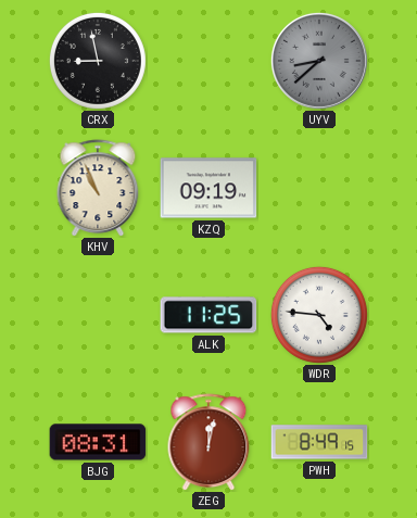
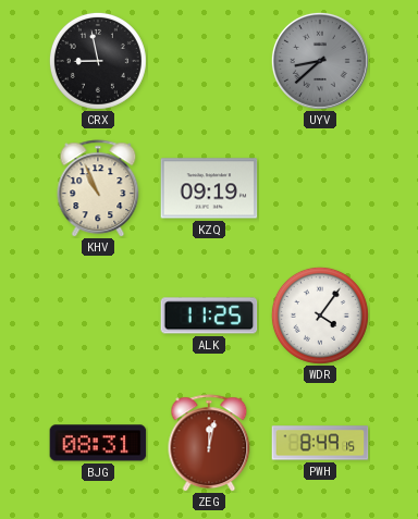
WDR: 4:46 -> 4:06
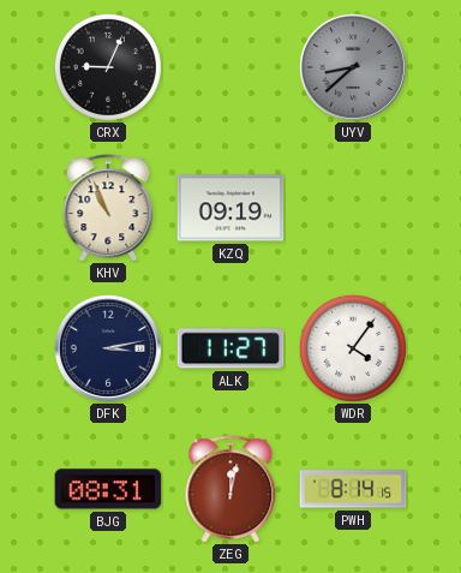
CRX: 8:58 -> 9:04
DFK: none -> 3:13
ALK: 11:25 -> 11:27
PWH: 8:49 -> 8:14
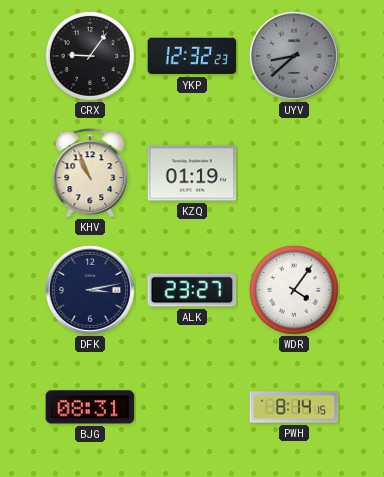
CRX: 9:04 -> 9:06
YKP: none -> 12:32
KZQ: 09:19 -> 01:19
ALK: 11:27 -> 23:27
ZEG: 12:02 -> none
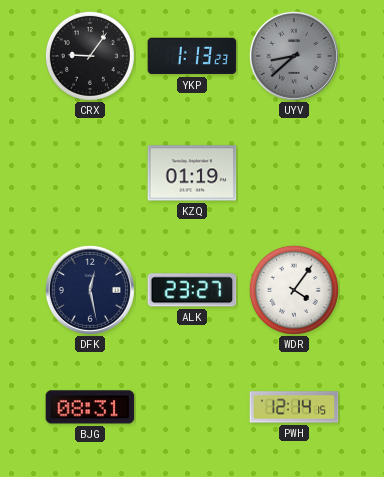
YKP: 12:32 -> 1:13
KHV: 10:56 -> none
DFK: 3:13 -> 12:28
PWH: 8:14 -> 12:14
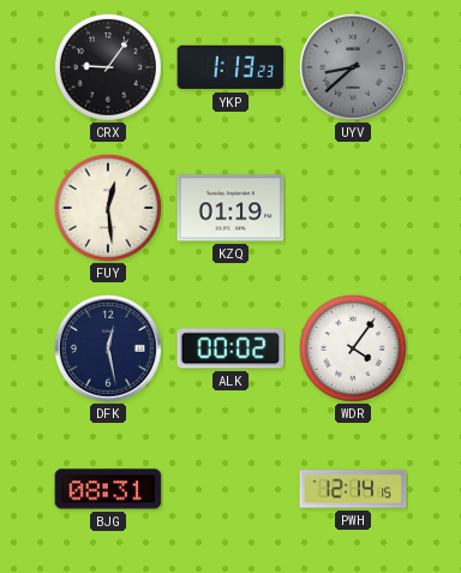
FUY: none -> 12:29
ALK: 23:27 -> 00:02
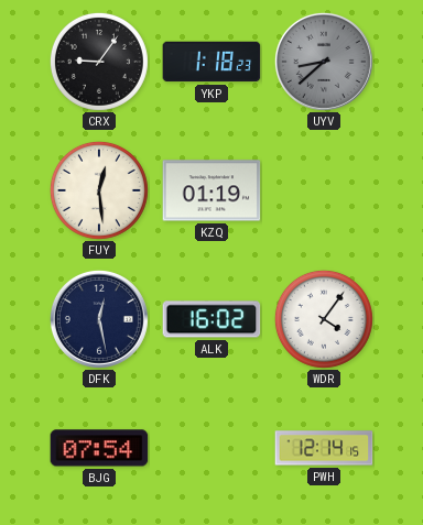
YKP: 1:13 -> 1:18
ALK: 00:02 -> 16:02
BJG: 08:31 -> 07:54
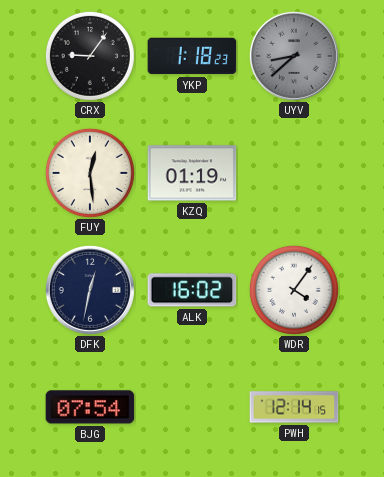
DFK: 12:28 -> 12:32
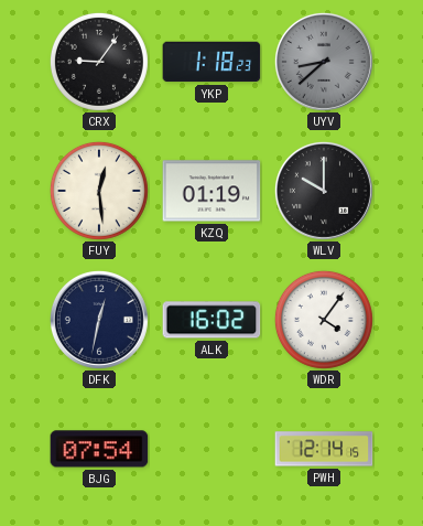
WLV: none -> 10:00
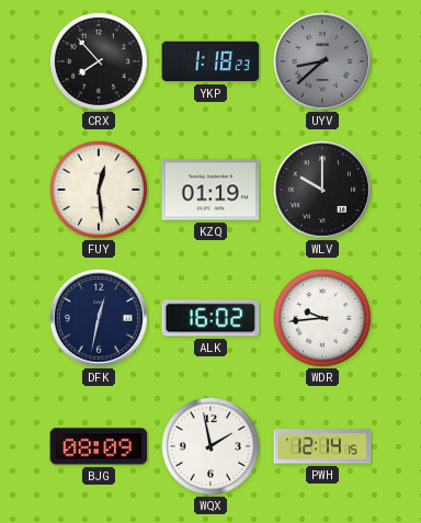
CRX: 9:06 -> 7:53
WDR: 4:06 -> 9:44
BJG: 07:54 -> 08:09
WQX: none -> 1:58
